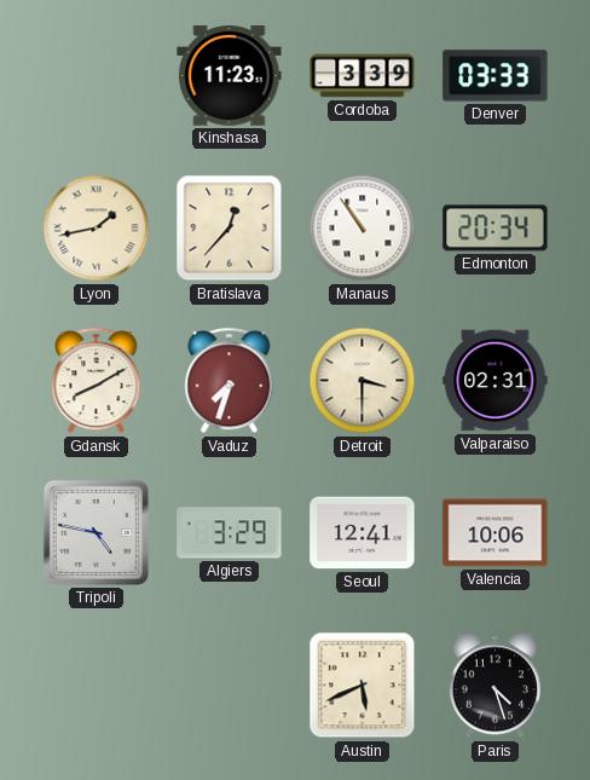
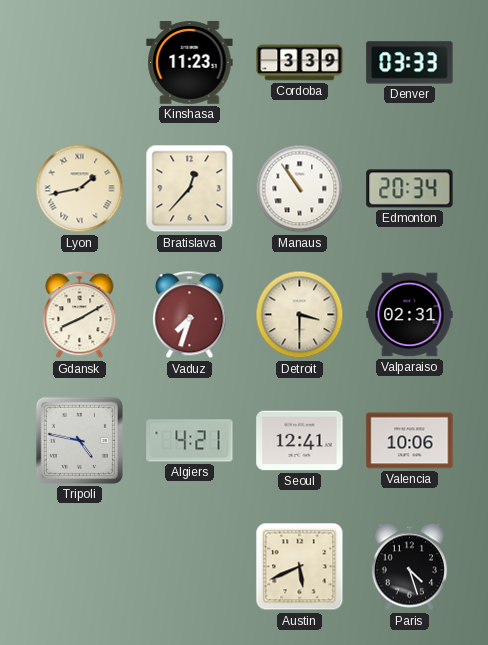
Algiers: 3:29 -> 4:21
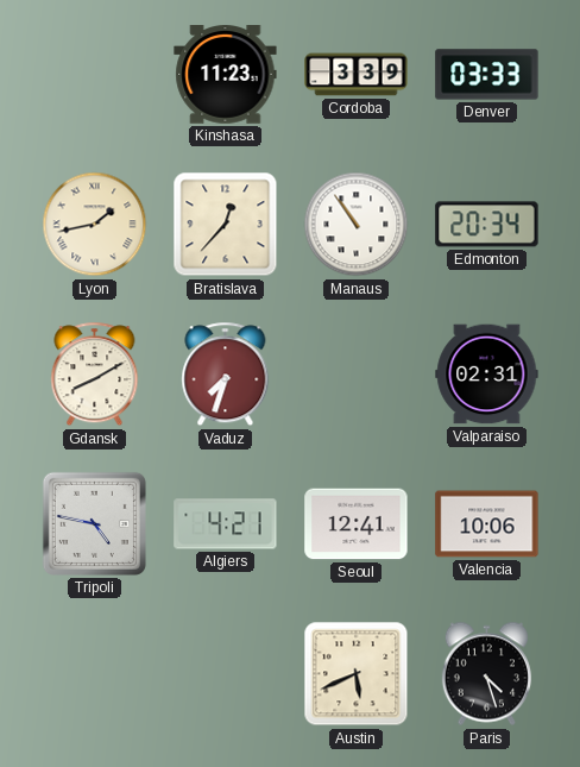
Detroit: 3:30 -> none
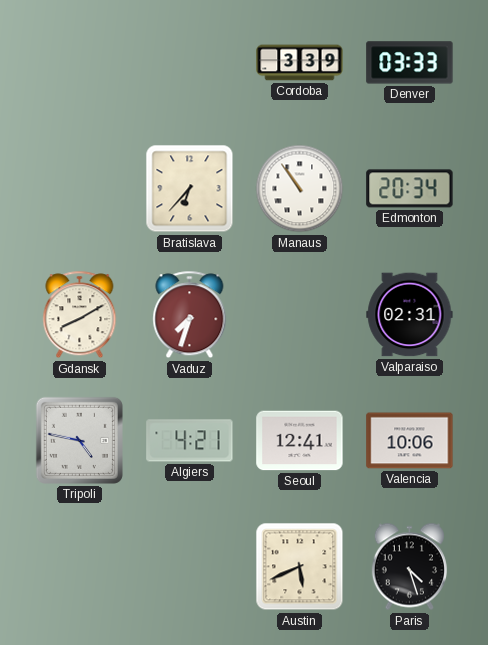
Kinshasa: 11:23 -> none
Lyon: 1:43 -> none
Bratislava: 12:37 -> 6:37
